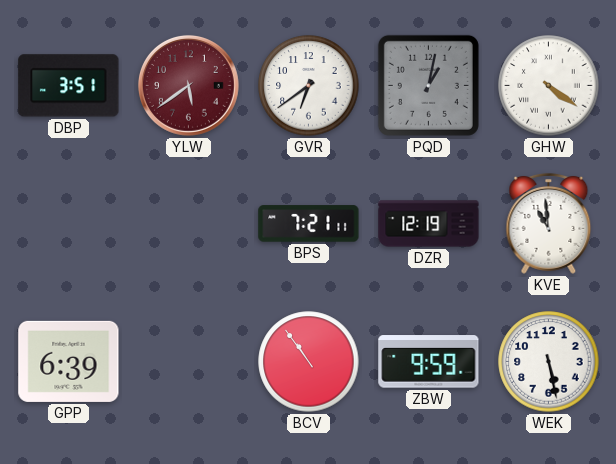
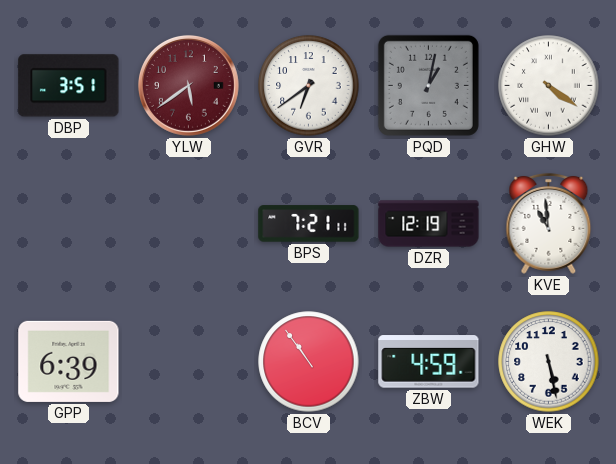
ZBW: 9:59 -> 4:59
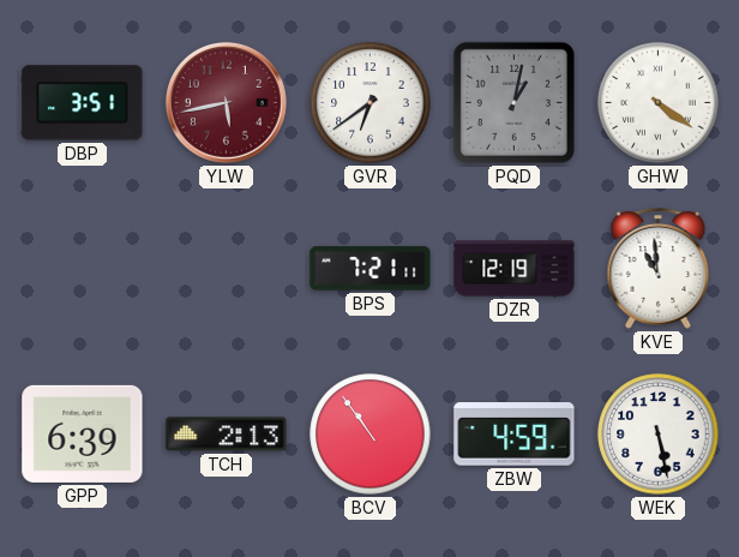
YLW: 5:39 -> 5:43
TCH: none -> 2:13
